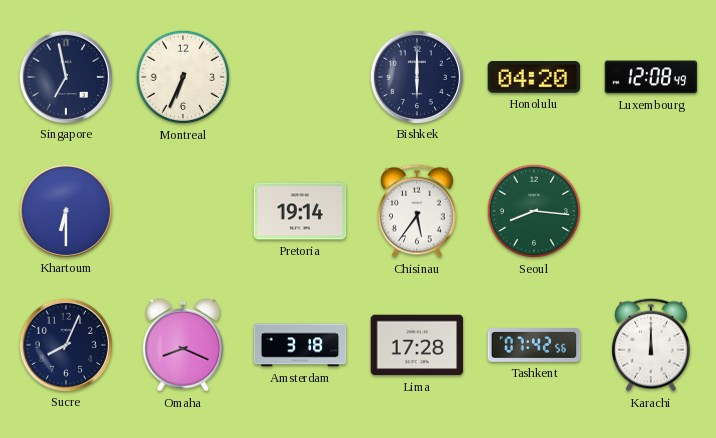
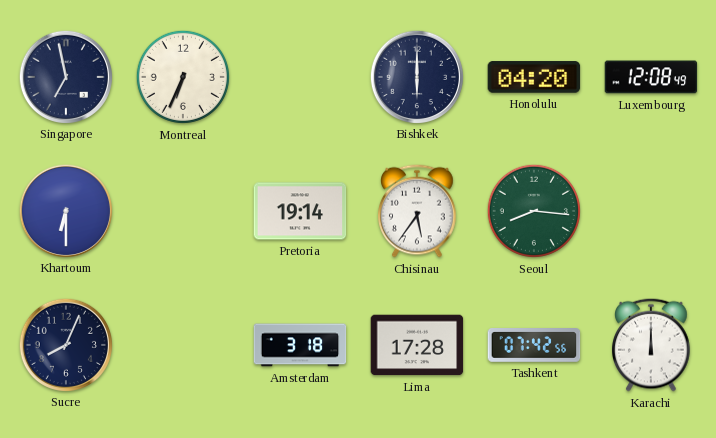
Omaha: 8:19 -> none
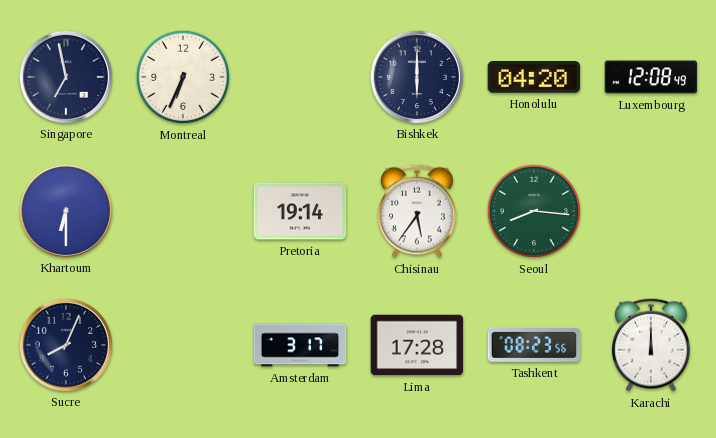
Amsterdam: 3:18 -> 3:17
Tashkent: 07:42 -> 08:23
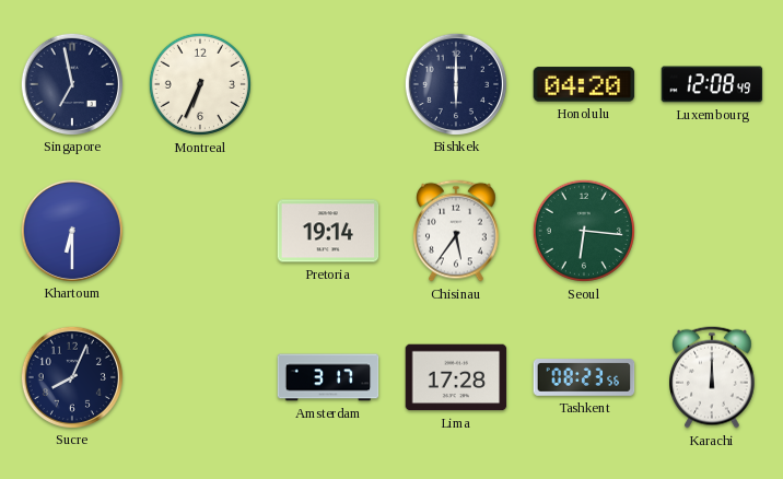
Seoul: 8:16 -> 6:16
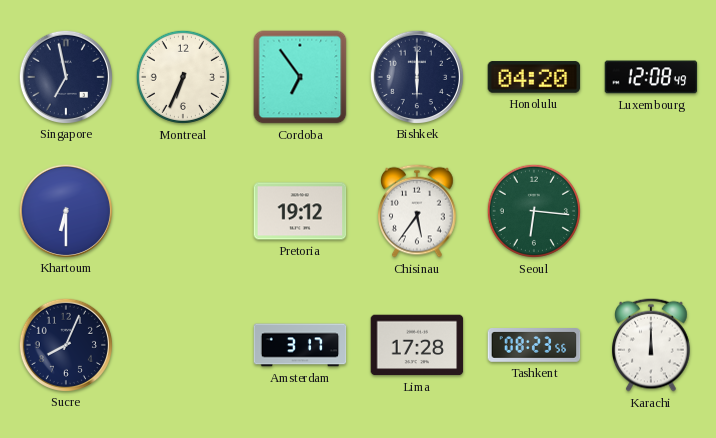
Cordoba: none -> 6:54
Pretoria: 19:14 -> 19:12
